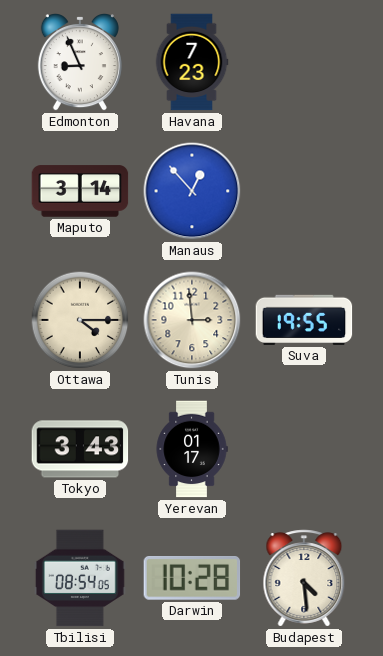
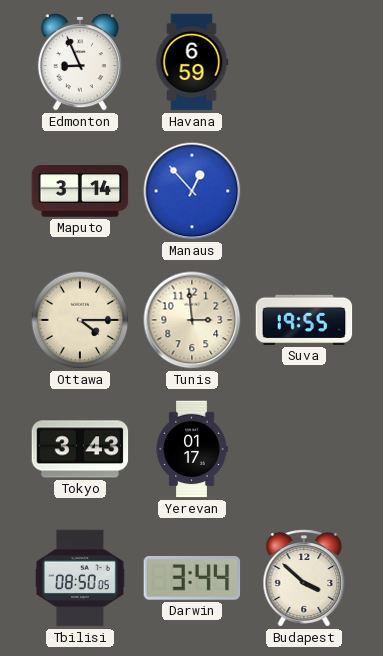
Havana: 7:23 -> 6:59
Tbilisi: 08:54 -> 08:50
Darwin: 10:28 -> 3:44
Budapest: 4:29 -> 3:52
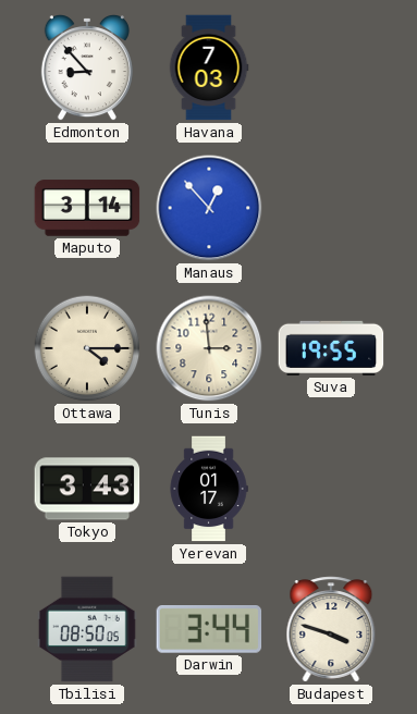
Edmonton: 8:56 -> 8:53
Havana: 6:59 -> 7:03
Budapest: 3:52 -> 3:48
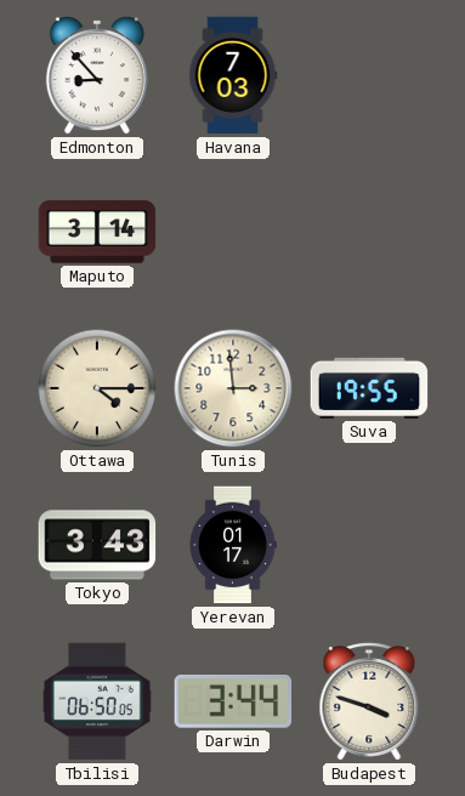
Manaus: 12:53 -> none
Tbilisi: 08:50 -> 06:50
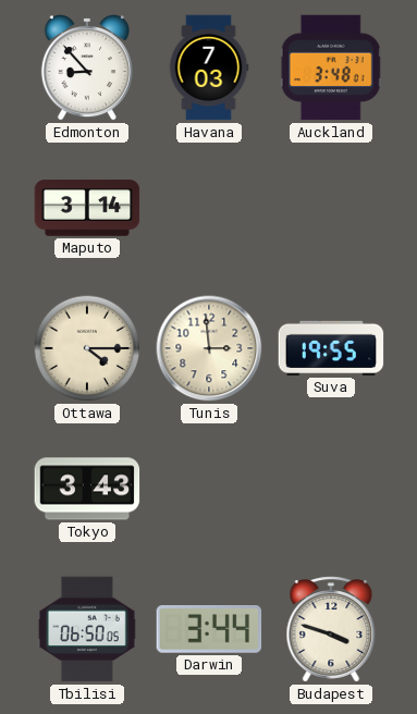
Auckland: none -> 3:48
Yerevan: 01:17 -> none
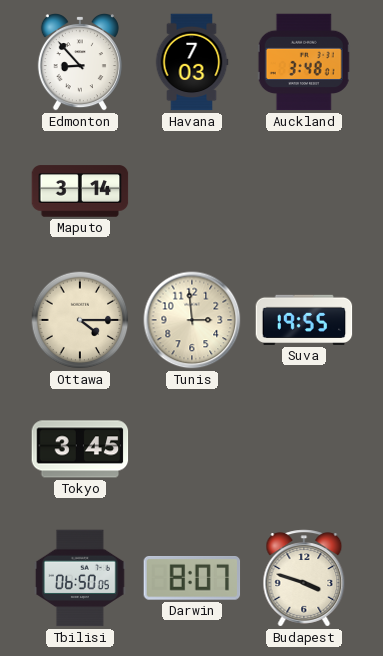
Tokyo: 3:43 -> 3:45
Darwin: 3:44 -> 8:07
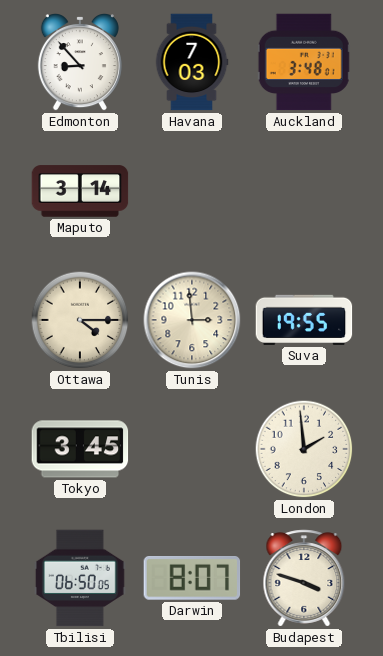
London: none -> 1:59
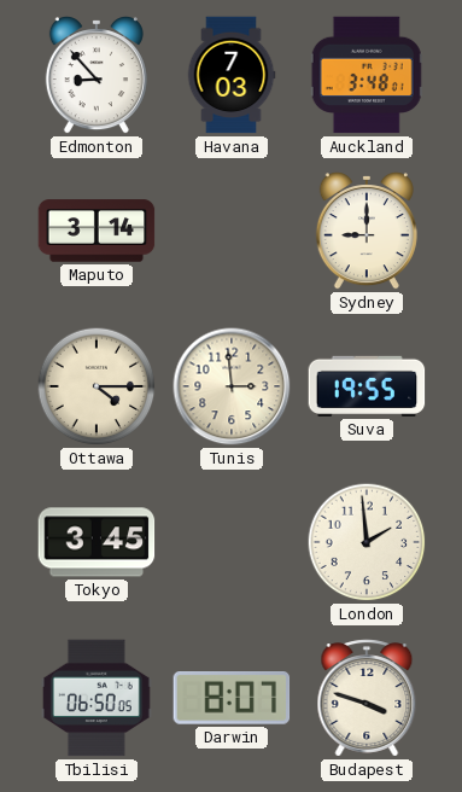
Sydney: none -> 9:00
